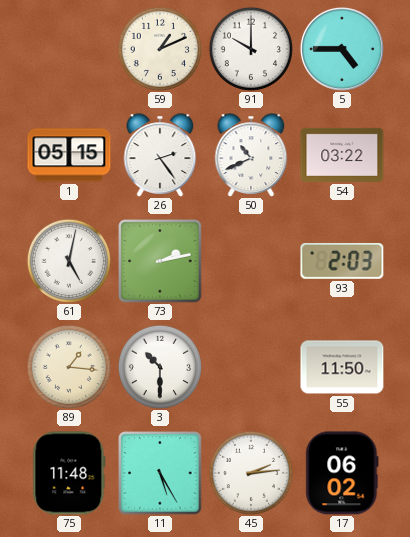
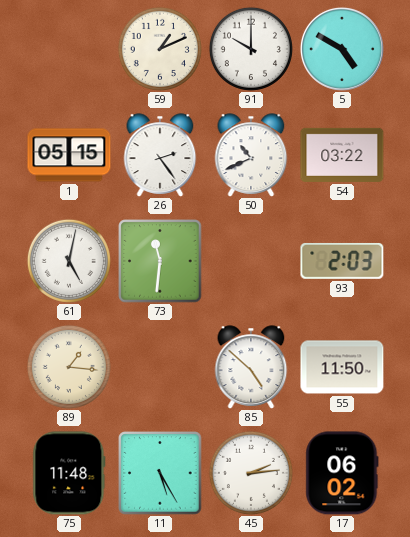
5: 4:45 -> 4:50
73: 2:13 -> 11:31
3: 10:30 -> none
85: none -> 4:52
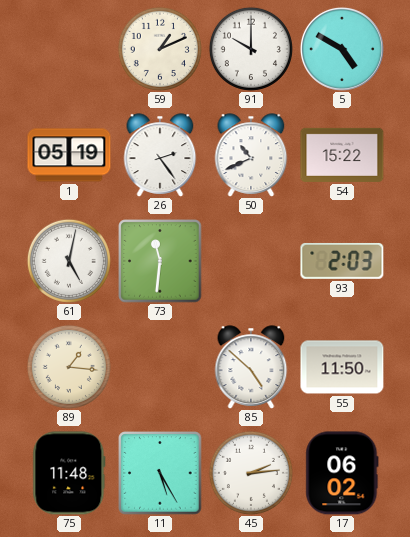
1: 05:15 -> 05:19
54: 03:22 -> 15:22
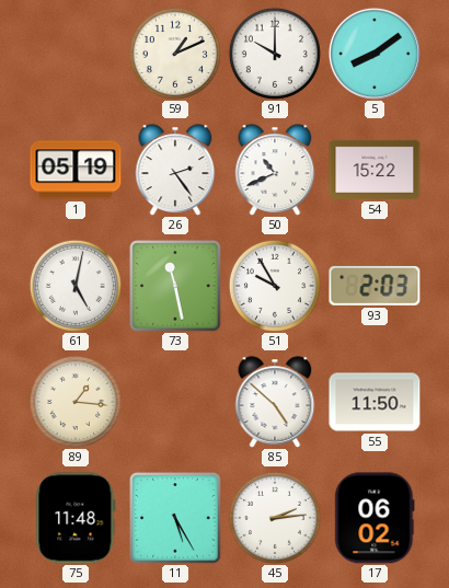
5: 4:50 -> 8:09
73: 11:31 -> 11:28
51: none -> 9:55
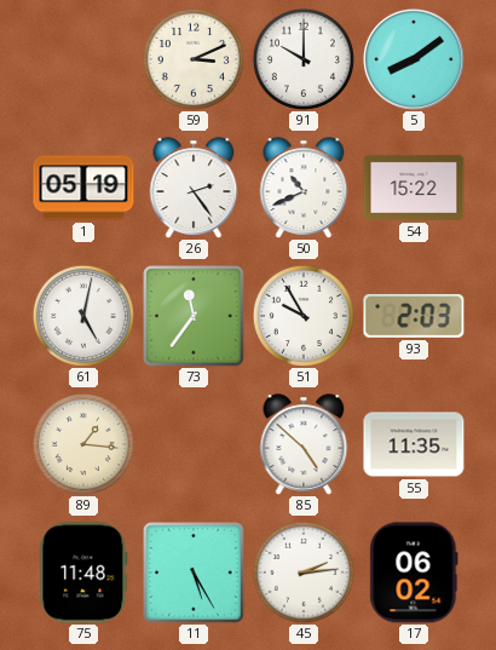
59: 1:11 -> 3:11
73: 11:28 -> 11:36
55: 11:50 -> 11:35
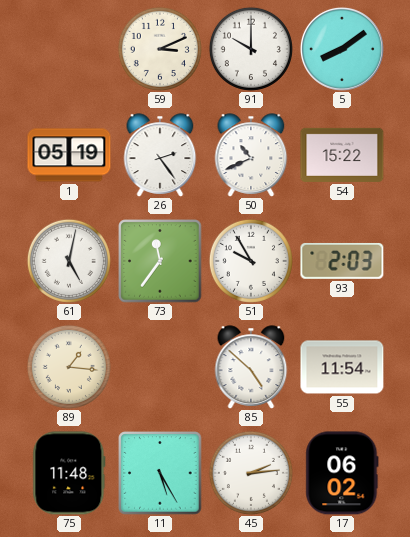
55: 11:35 -> 11:54
